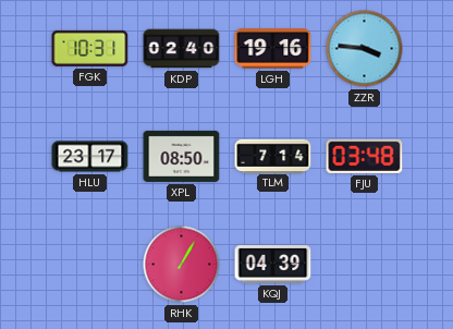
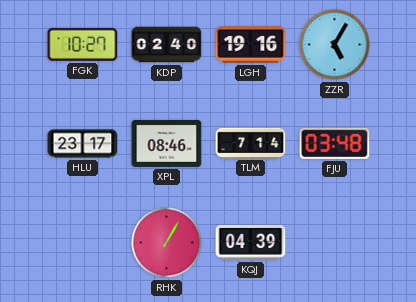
FGK: 10:31 -> 10:27
ZZR: 3:46 -> 5:05
XPL: 08:50 -> 08:46
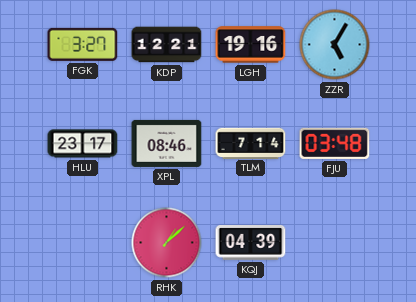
FGK: 10:27 -> 3:27
KDP: 02:40 -> 12:21
RHK: 1:05 -> 1:08
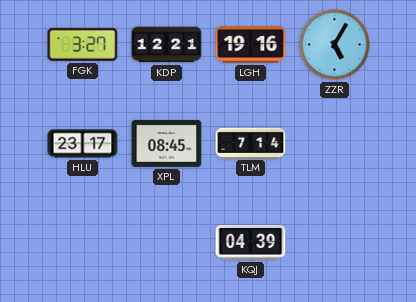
XPL: 08:46 -> 08:45
FJU: 03:48 -> none
RHK: 1:08 -> none
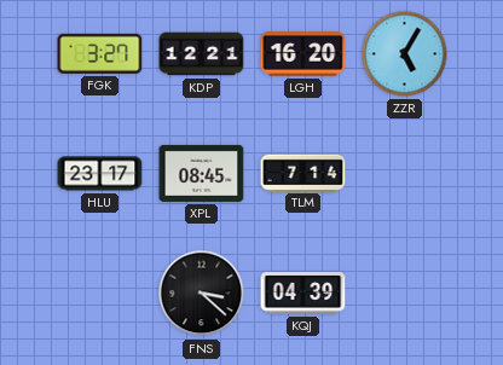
LGH: 19:16 -> 16:20
FNS: none -> 3:22
